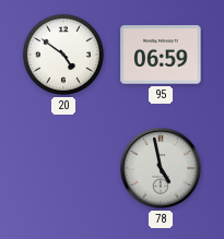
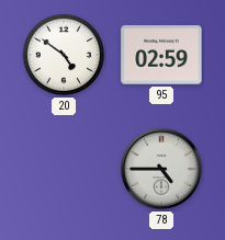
95: 06:59 -> 02:59
78: 4:58 -> 4:45
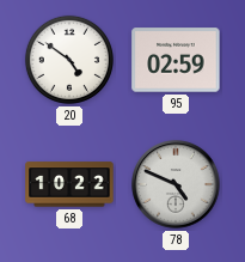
68: none -> 10:22
78: 4:45 -> 4:49
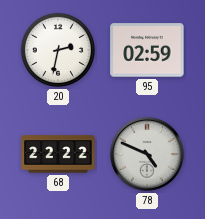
20: 4:51 -> 2:32
68: 10:22 -> 22:22
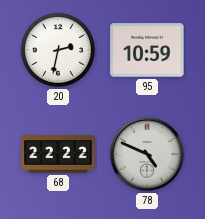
95: 02:59 -> 10:59
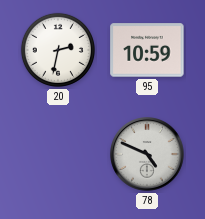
68: 22:22 -> none
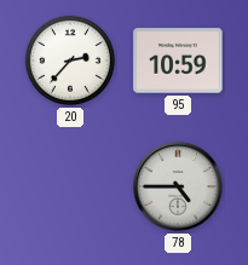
20: 2:32 -> 2:37
78: 4:49 -> 4:45
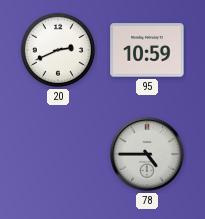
20: 2:37 -> 2:41
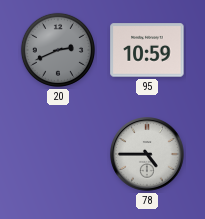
20 dial: white -> grey
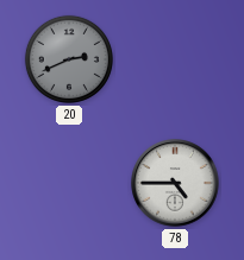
95: 10:59 -> none
